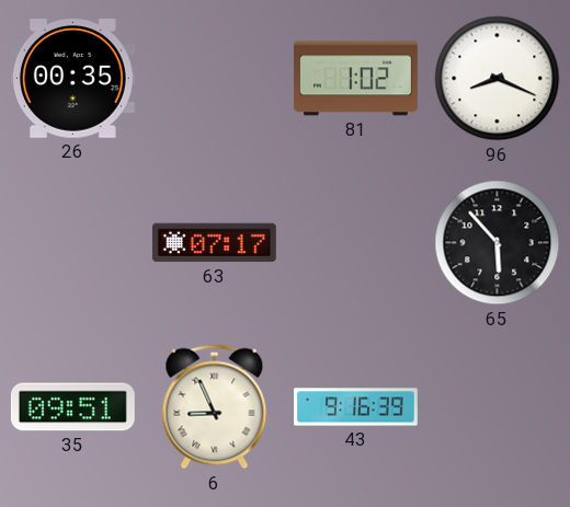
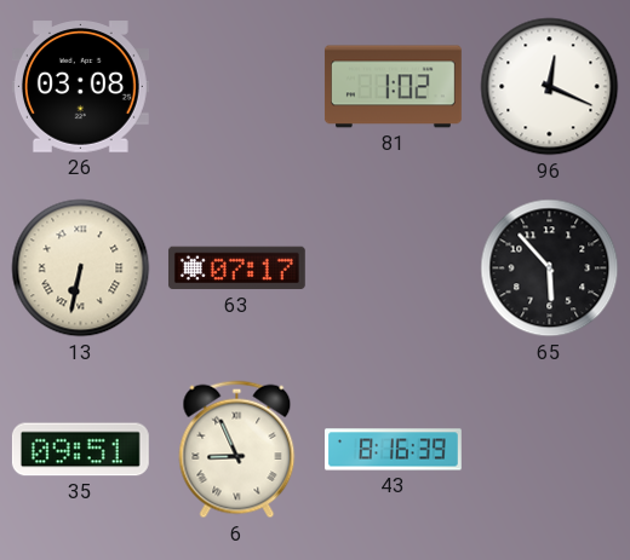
26: 00:35 -> 03:08
96: 8:19 -> 12:19
13: none -> 6:32
43: 9:16 -> 8:16
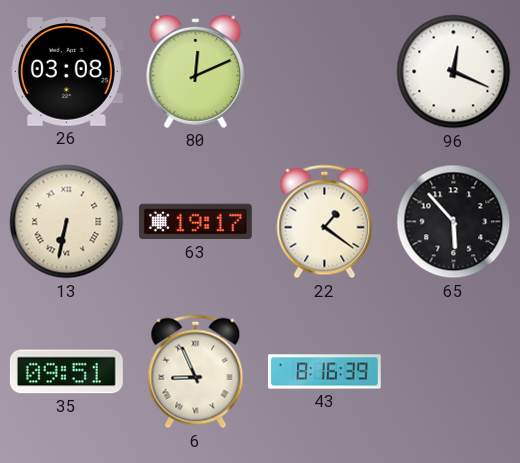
80: none -> 12:11
81: 1:02 -> none
63: 07:17 -> 19:17
22: none -> 1:21
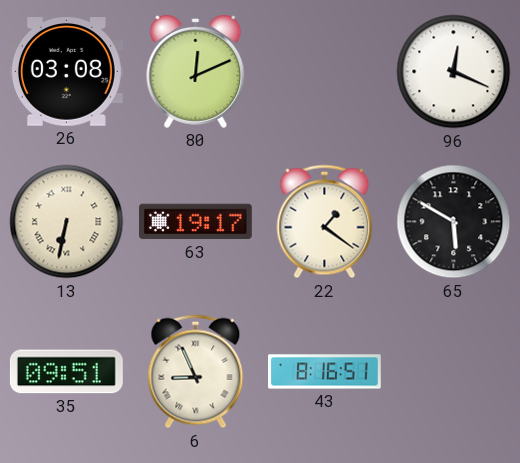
65: 5:53 -> 5:50
43: 8:16:39 -> 8:16:51
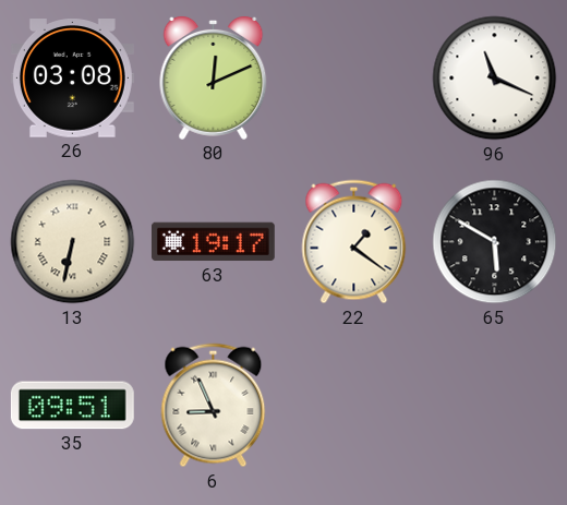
96: 12:19 -> 11:19
43: 8:16 -> none
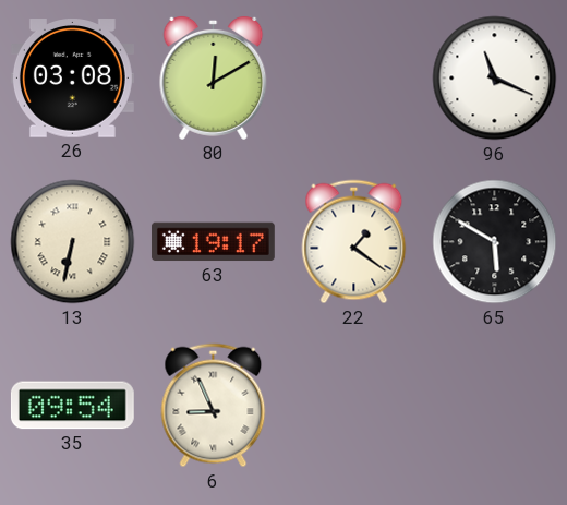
80: 12:11 -> 12:10
35: 09:51 -> 09:54
